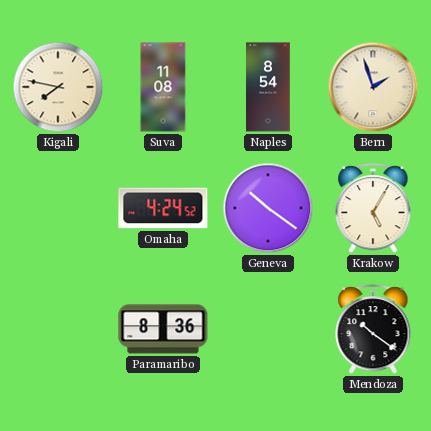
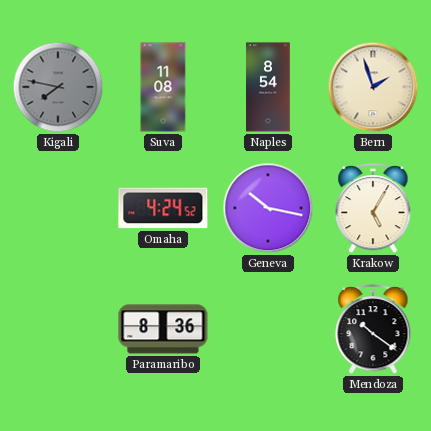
Kigali dial: cream -> grey
Geneva: 10:21 -> 10:17
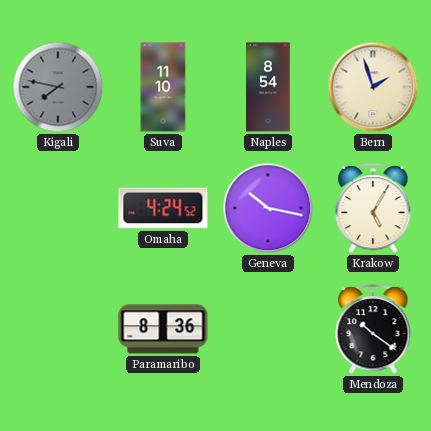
Suva: 11:08 -> 11:10
